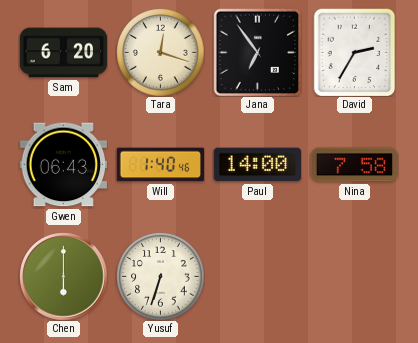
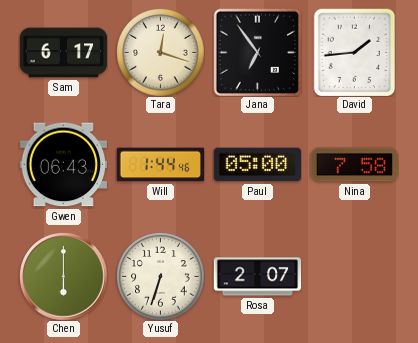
Sam: 6:20 -> 6:17
David: 2:35 -> 1:44
Will: 1:40 -> 1:44
Paul: 14:00 -> 05:00
Rosa: none -> 2:07
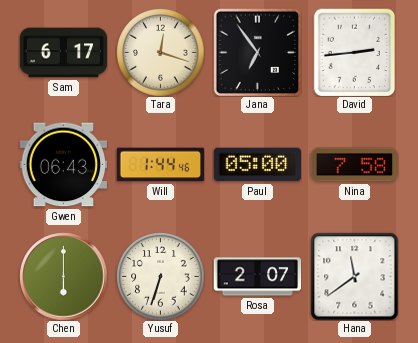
David: 1:44 -> 2:44
Hana: none -> 11:39
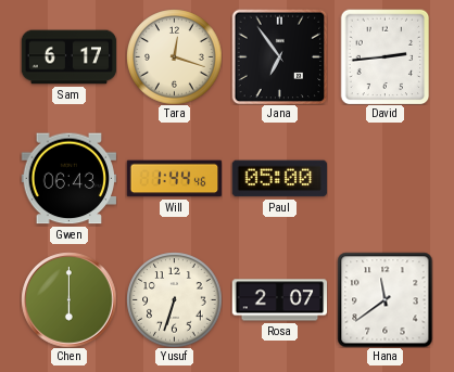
Nina: 7:58 -> none
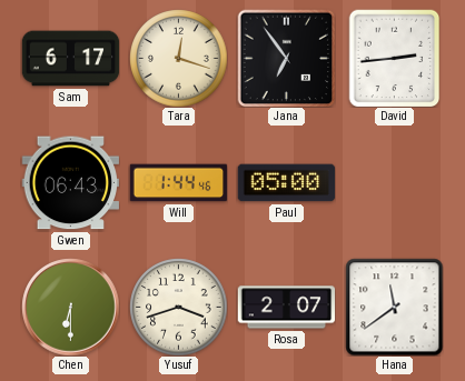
Chen: 6:00 -> 6:30
Yusuf: 6:33 -> 3:42
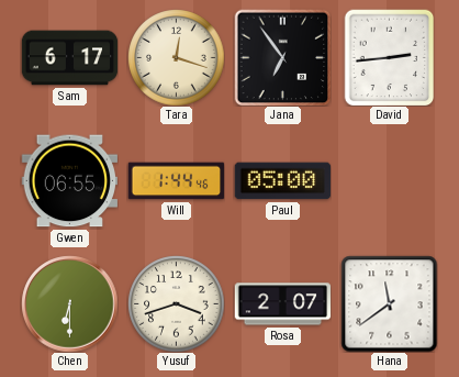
Gwen: 06:43 -> 06:55
